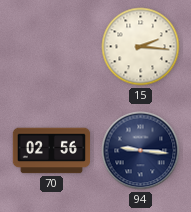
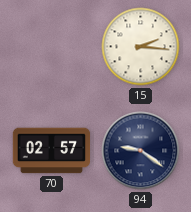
70: 02:56 -> 02:57
94: 9:16 -> 9:21
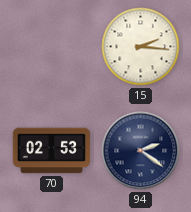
70: 02:57 -> 02:53
94: 9:21 -> 2:21
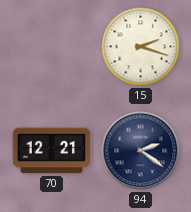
15: 2:16 -> 2:18
70: 02:53 -> 12:21
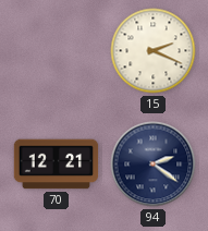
15: 2:18 -> 2:19
